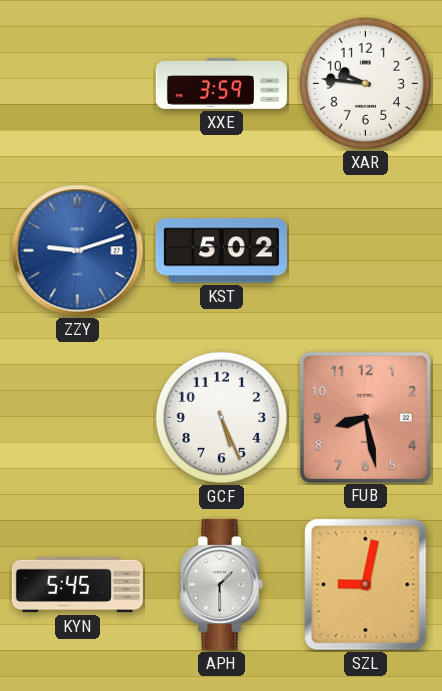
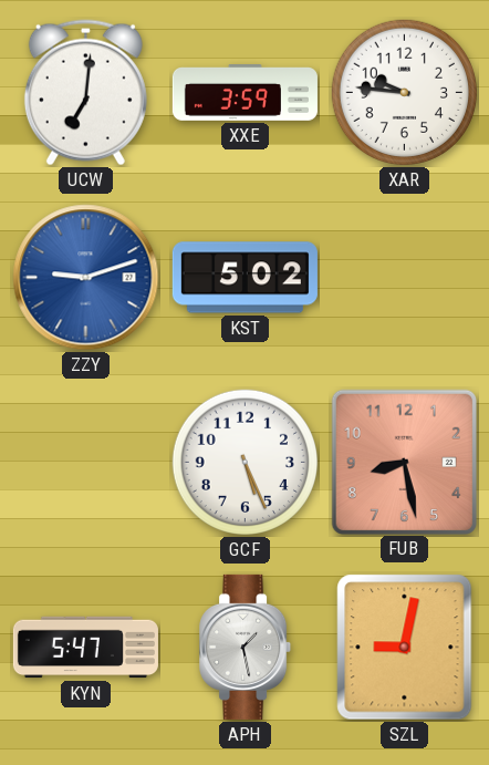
UCW: none -> 7:01
KYN: 5:45 -> 5:47
APH: 1:30 -> 1:28
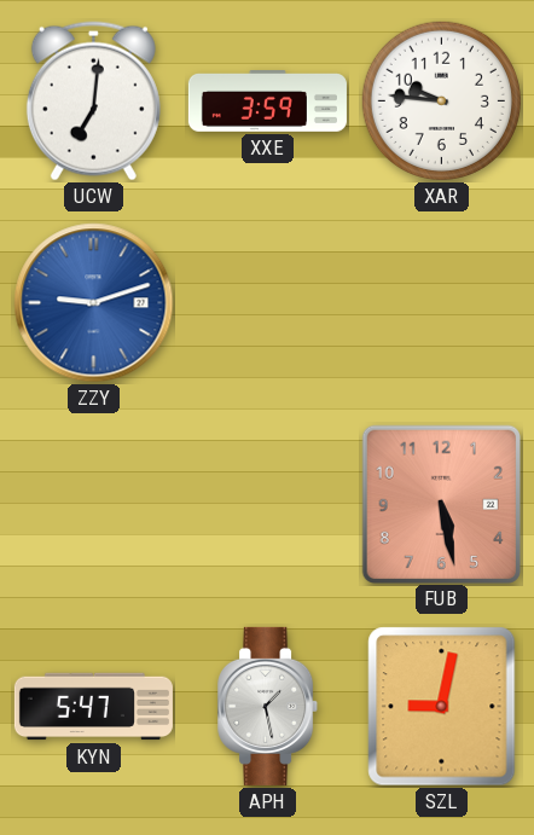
KST: 5:02 -> none
GCF: 5:26 -> none
FUB: 8:28 -> 5:28
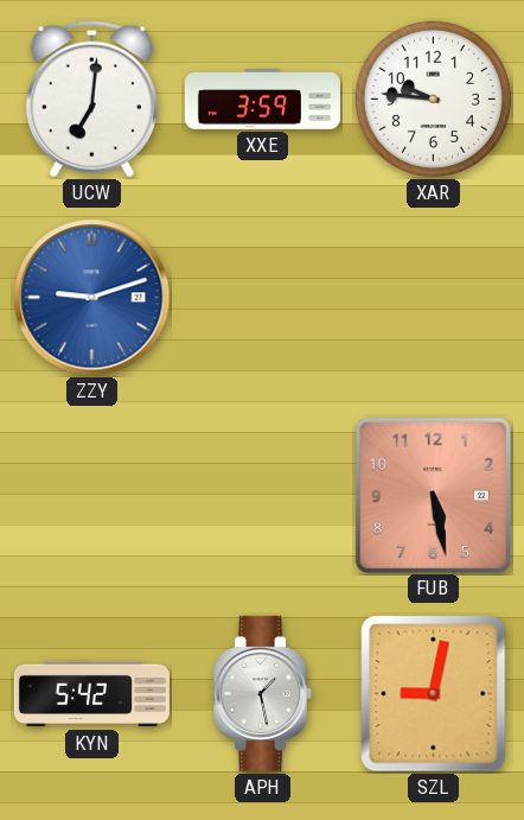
KYN: 5:47 -> 5:42
